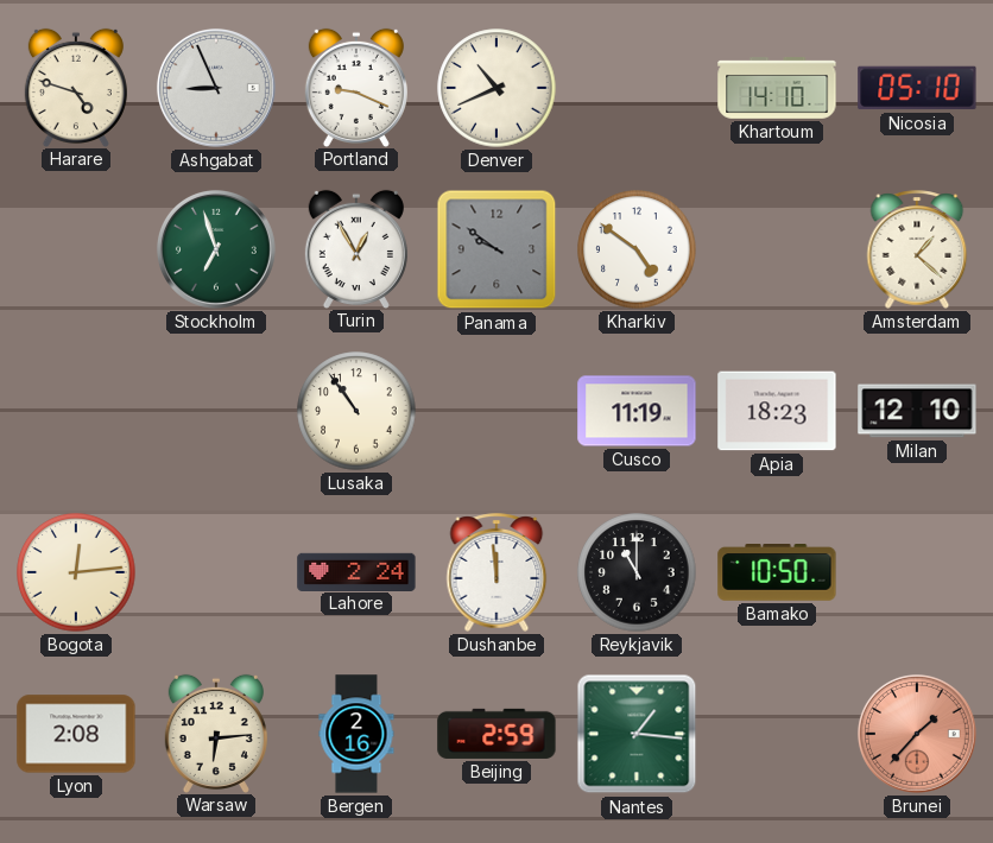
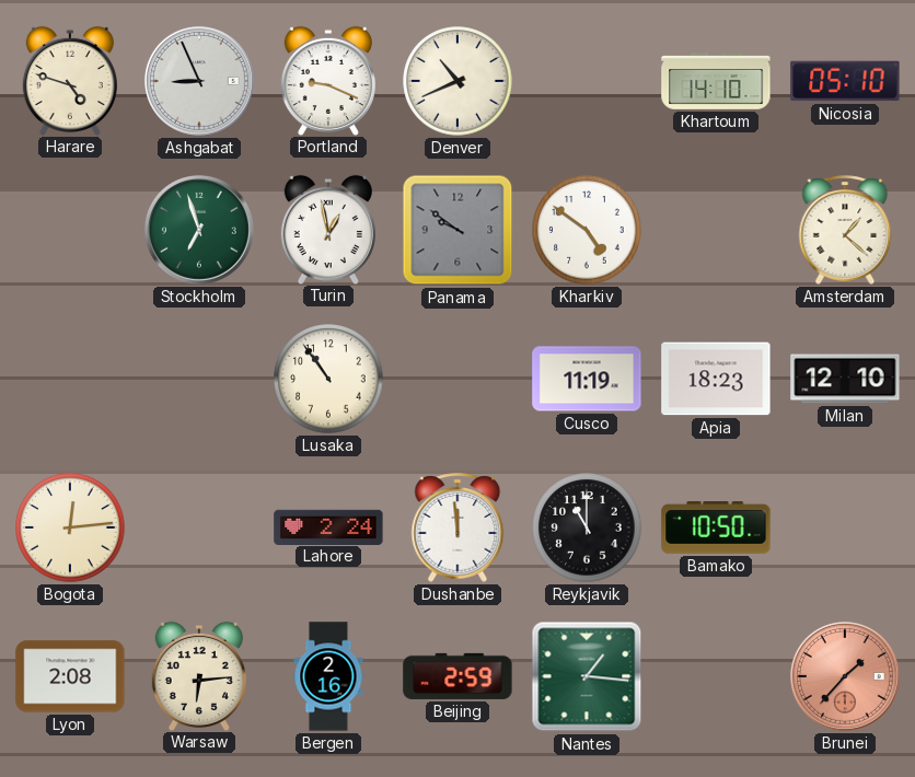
Turin: 12:55 -> 12:58
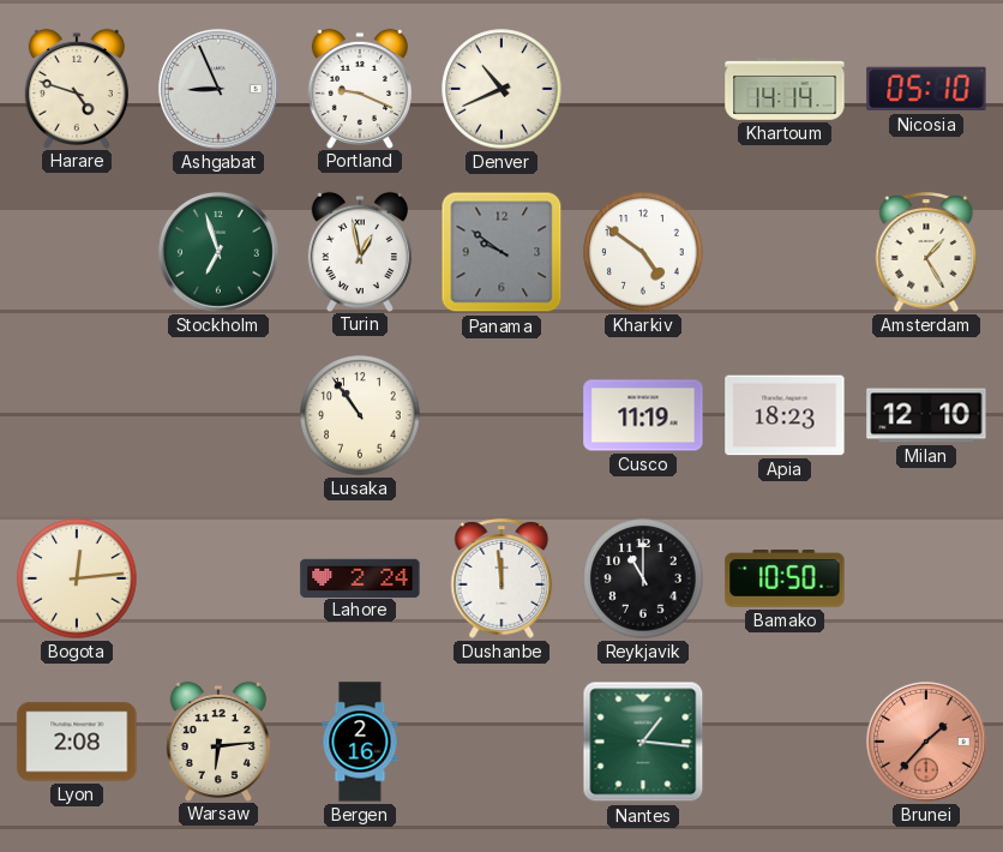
Khartoum: 14:10 -> 14:14
Amsterdam: 1:22 -> 1:25
Beijing: 2:59 -> none
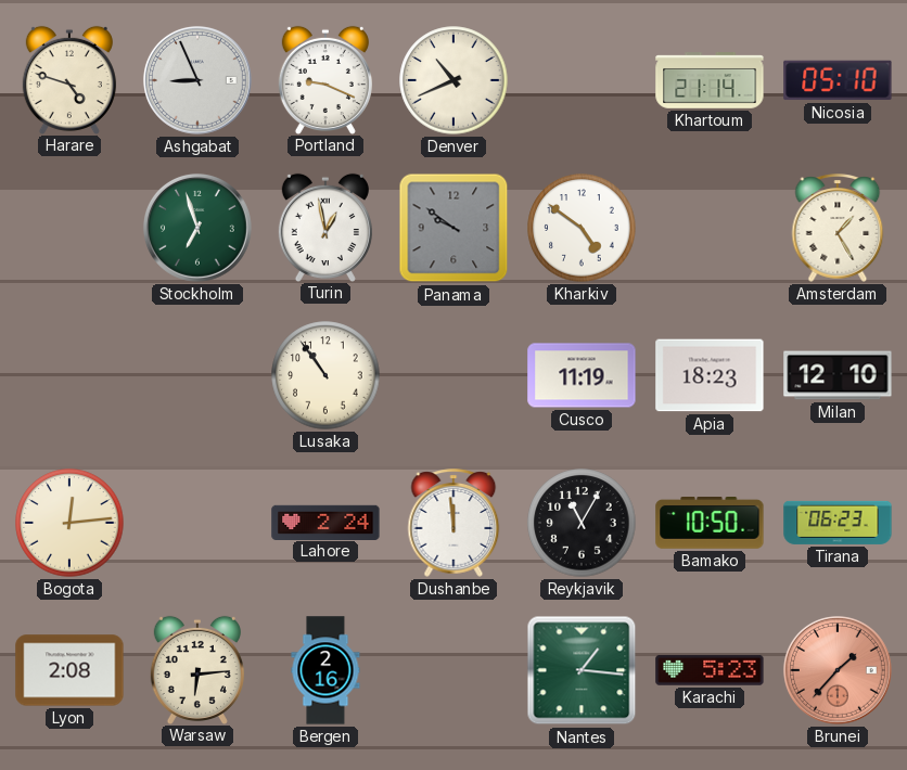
Khartoum: 14:14 -> 21:14
Reykjavik: 11:00 -> 11:05
Tirana: none -> 06:23
Karachi: none -> 5:23
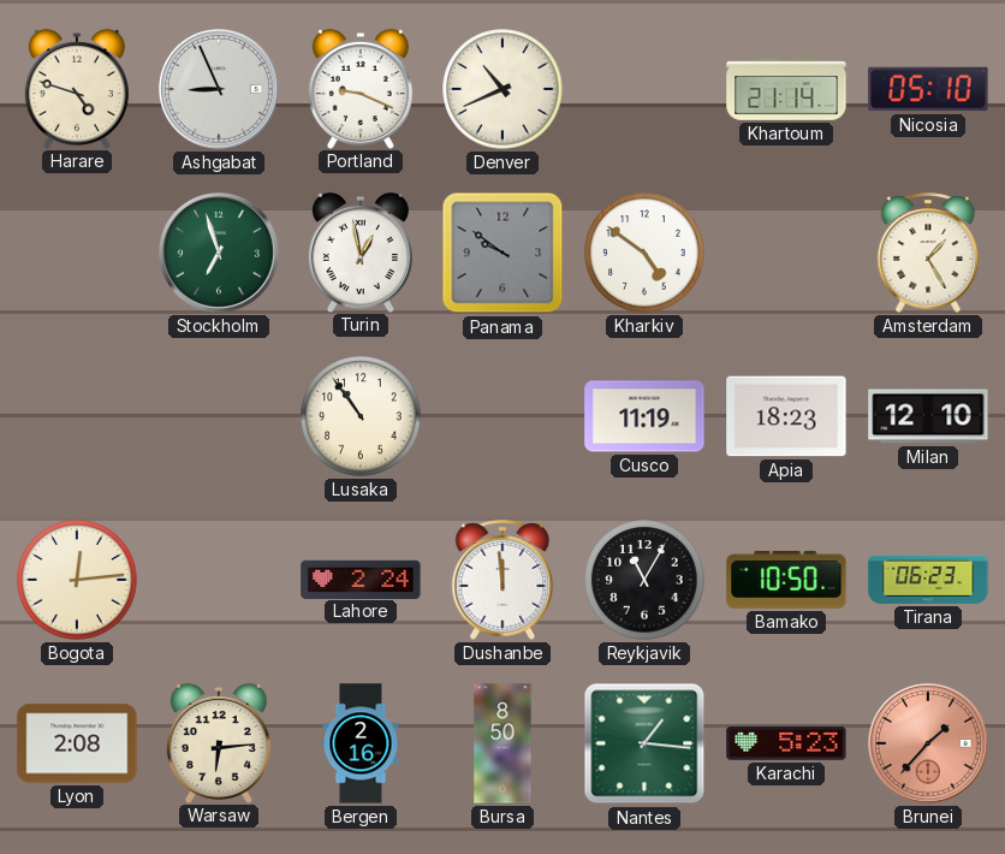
Bursa: none -> 8:50
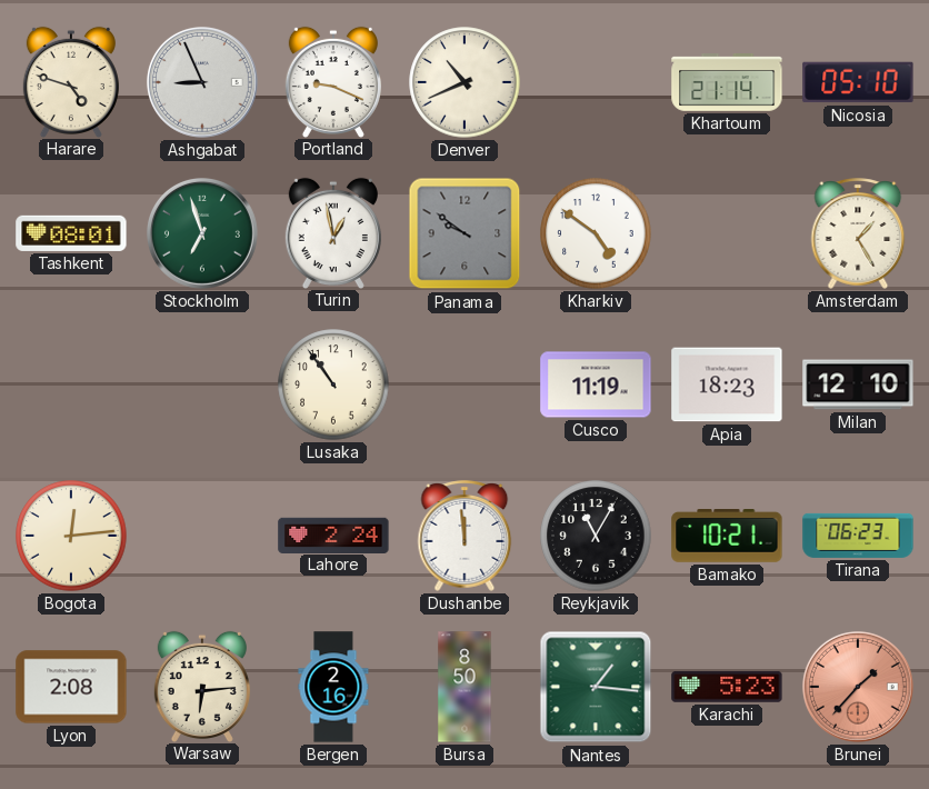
Tashkent: none -> 08:01
Bamako: 10:50 -> 10:21
